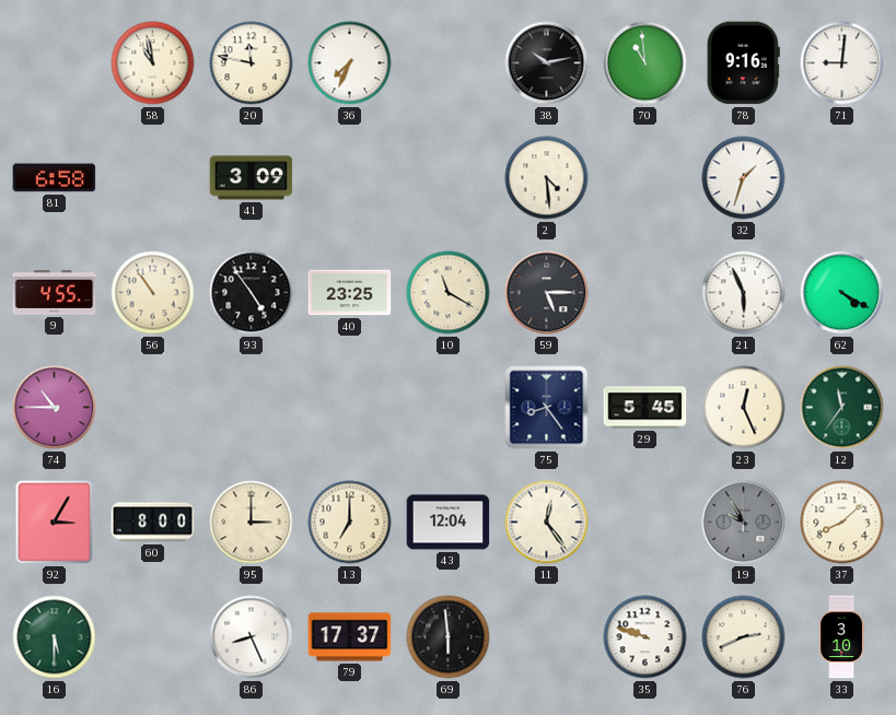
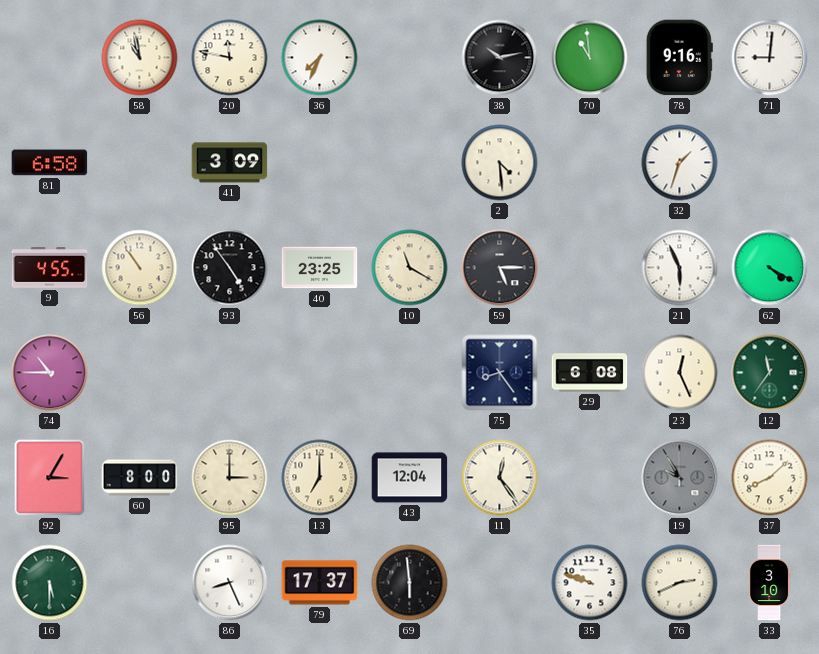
29: 5:45 -> 6:08
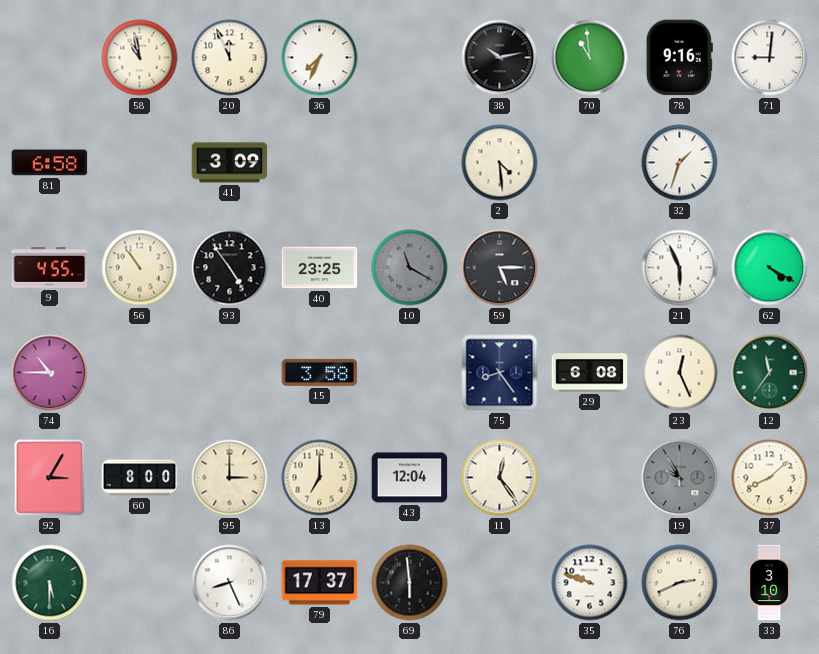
20: 11:47 -> 11:56
10 dial: cream -> grey
15: none -> 3:58
